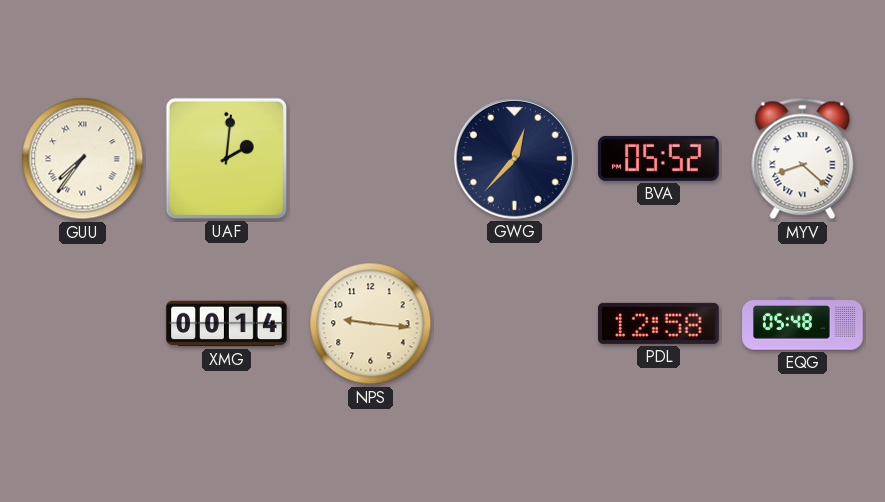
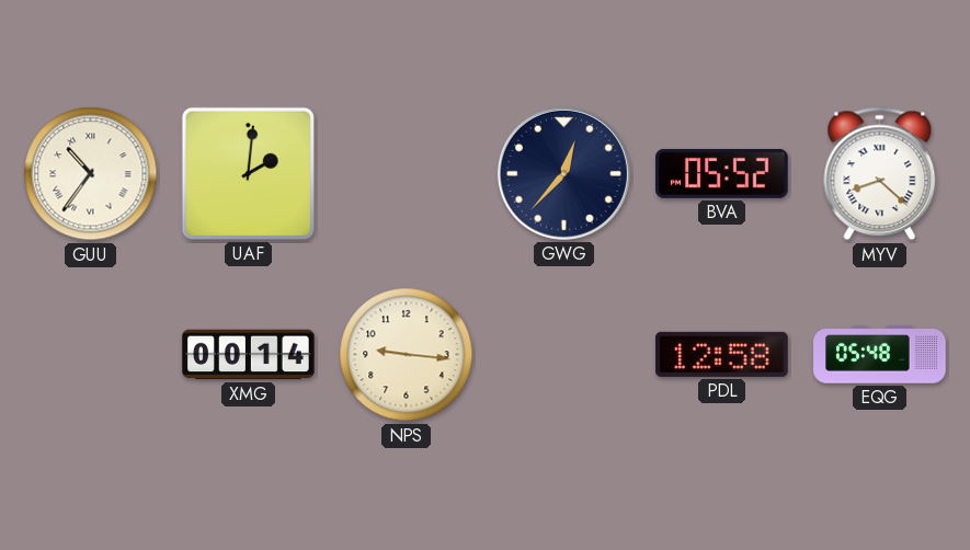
GUU: 7:36 -> 10:36
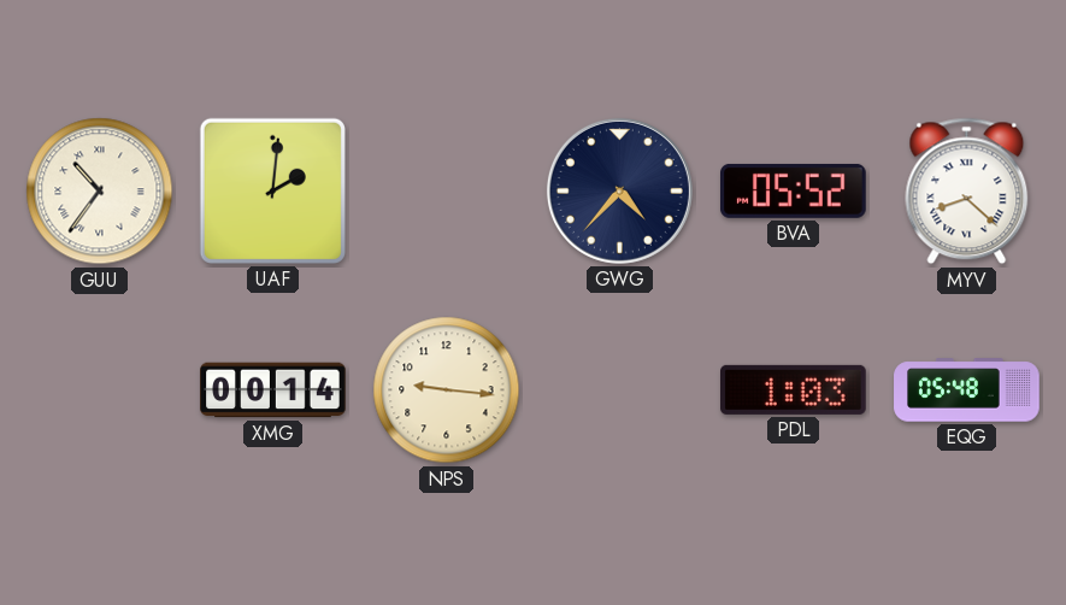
GWG: 12:37 -> 4:37
PDL: 12:58 -> 1:03
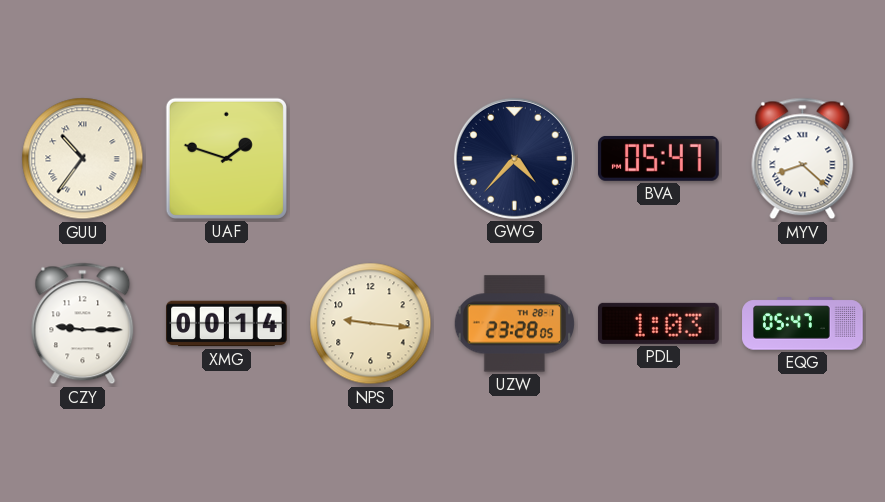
UAF: 2:01 -> 1:48
BVA: 05:52 -> 05:47
CZY: none -> 9:15
UZW: none -> 23:28
EQG: 05:48 -> 05:47
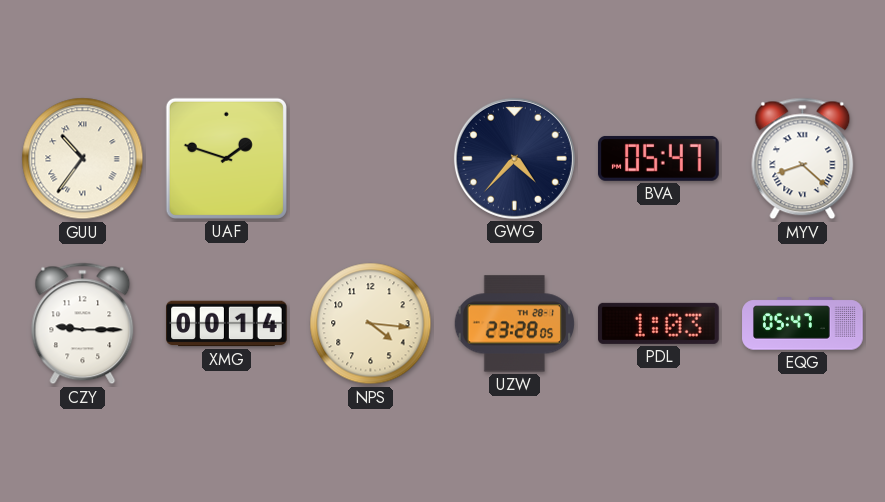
NPS: 9:16 -> 4:16
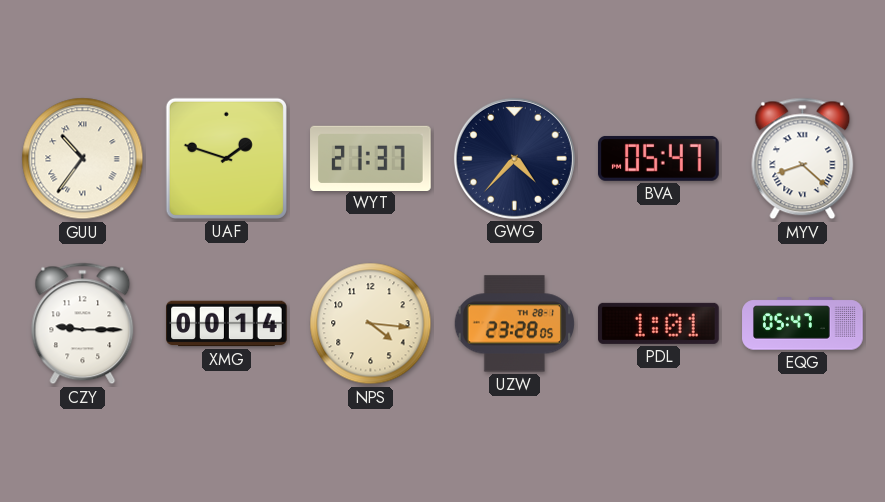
WYT: none -> 21:37
PDL: 1:03 -> 1:01
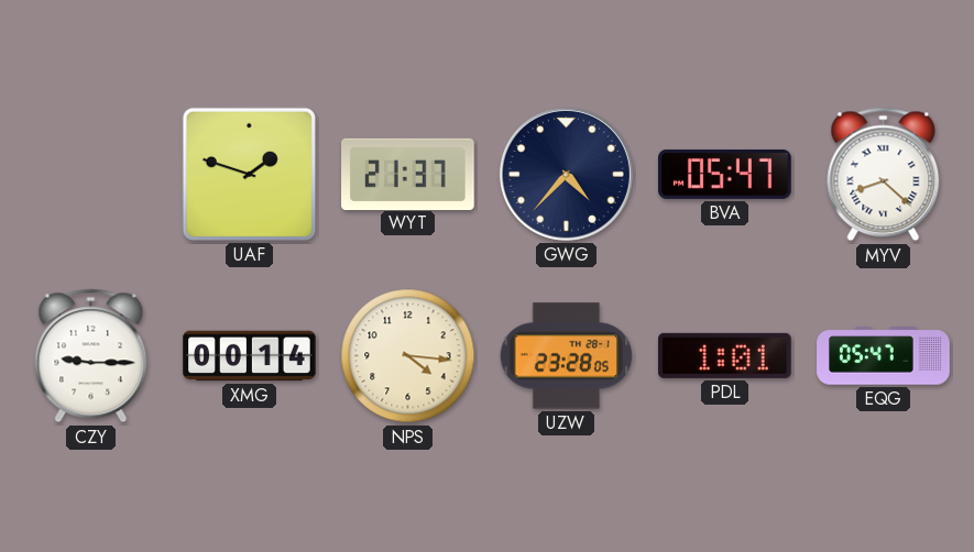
GUU: 10:36 -> none
